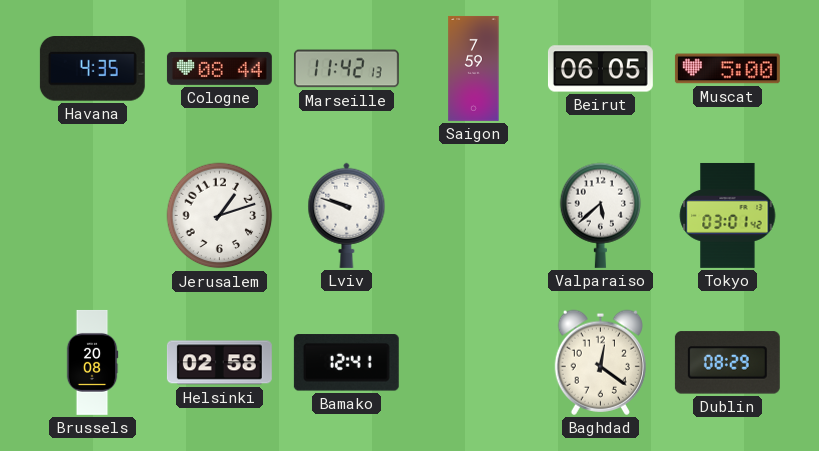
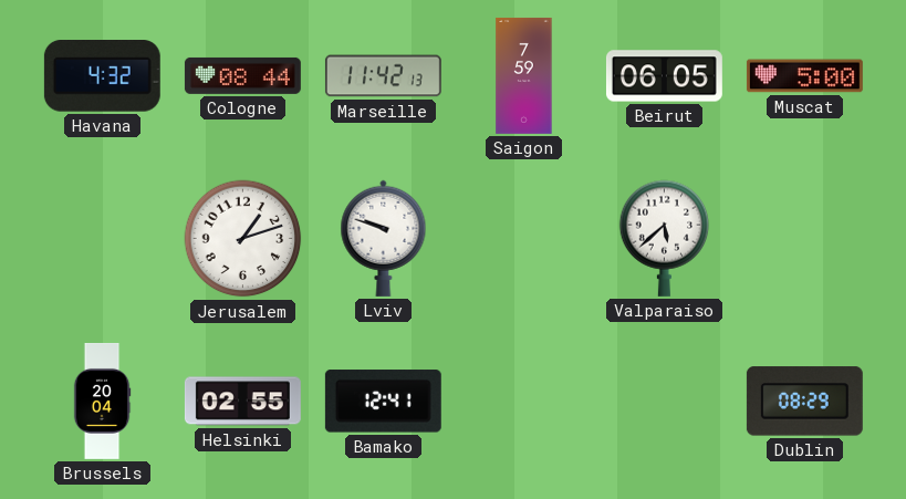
Havana: 4:35 -> 4:32
Tokyo: 03:01 -> none
Brussels: 20:08 -> 20:04
Helsinki: 02:58 -> 02:55
Baghdad: 12:21 -> none
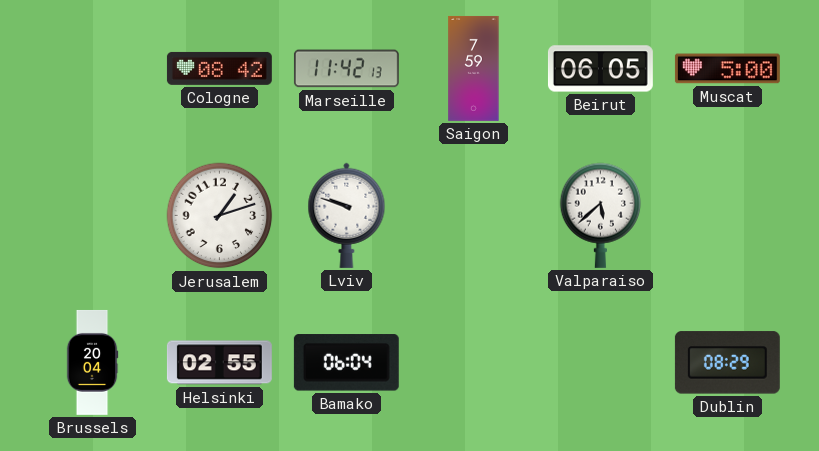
Havana: 4:32 -> none
Cologne: 08:44 -> 08:42
Bamako: 12:41 -> 06:04
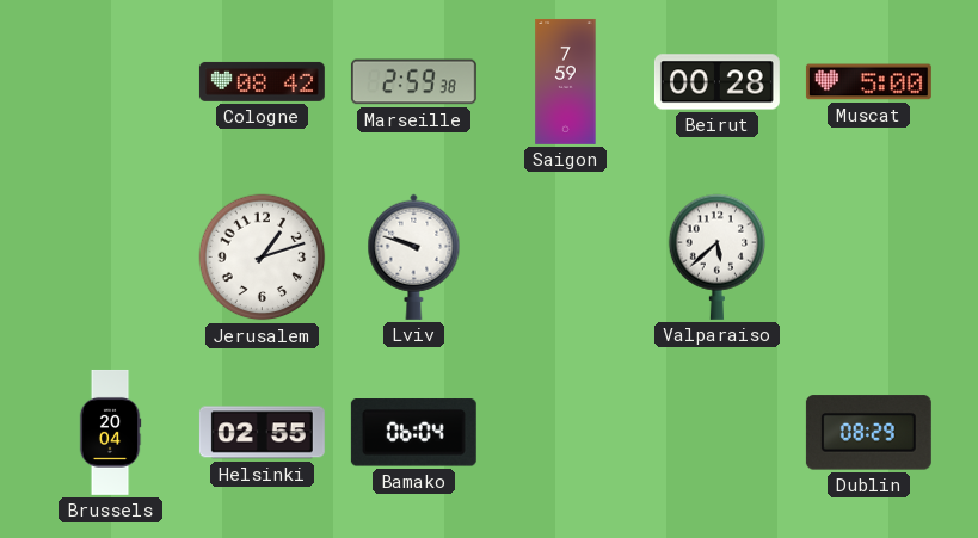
Marseille: 11:42 -> 2:59
Beirut: 06:05 -> 00:28
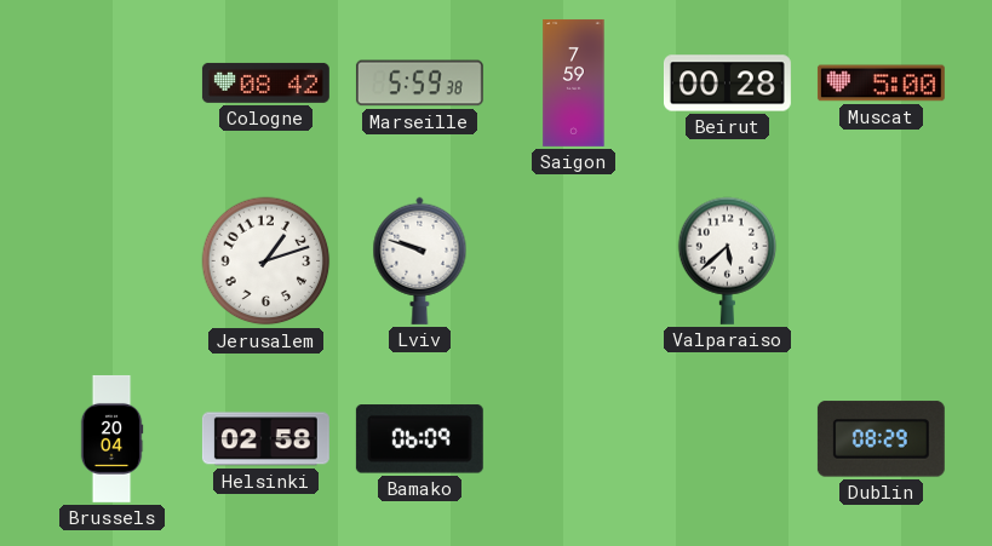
Marseille: 2:59 -> 5:59
Helsinki: 02:55 -> 02:58
Bamako: 06:04 -> 06:09
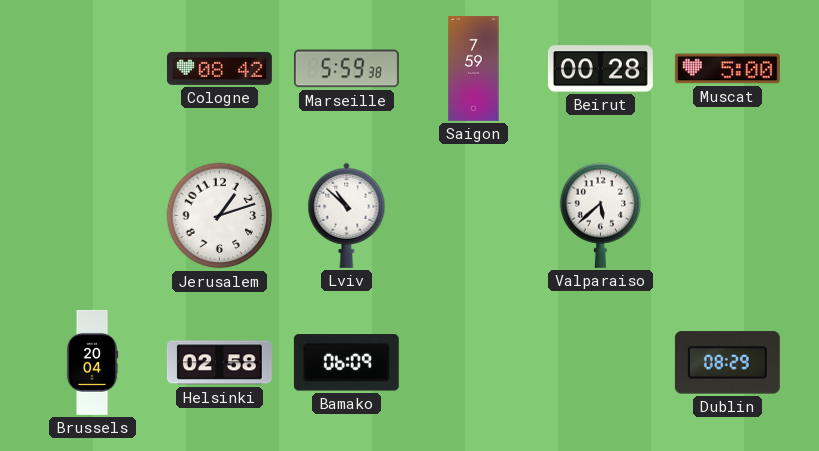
Lviv: 9:48 -> 10:52
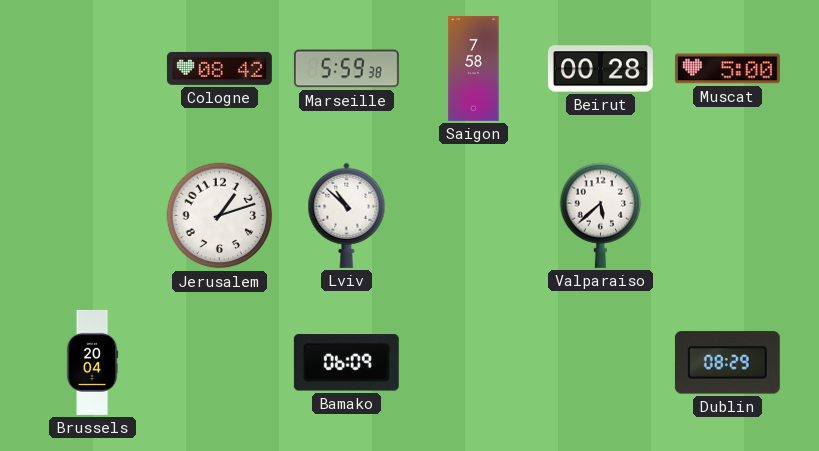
Saigon: 7:59 -> 7:58
Helsinki: 02:58 -> none
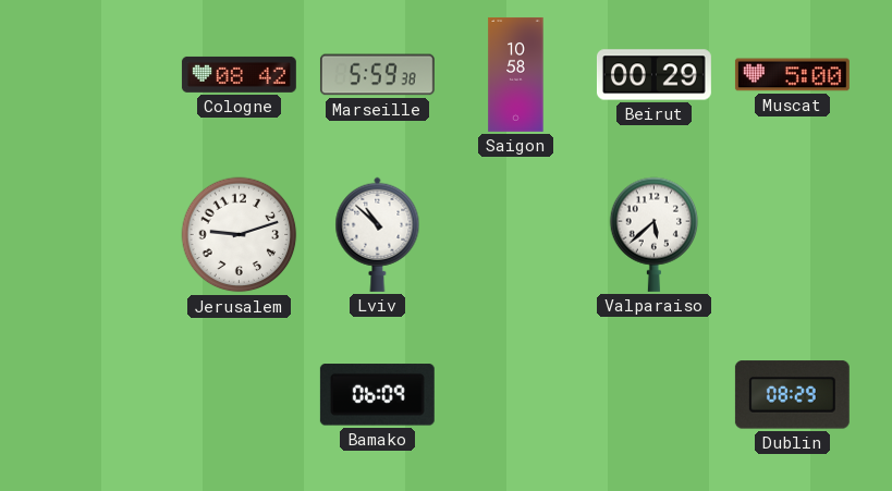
Saigon: 7:58 -> 10:58
Beirut: 00:28 -> 00:29
Jerusalem: 1:12 -> 9:12
Brussels: 20:04 -> none
